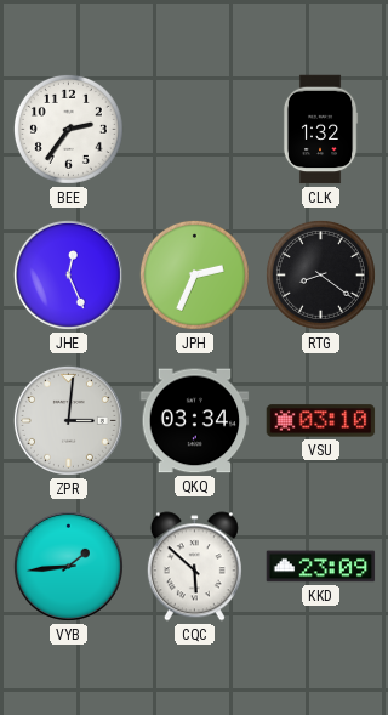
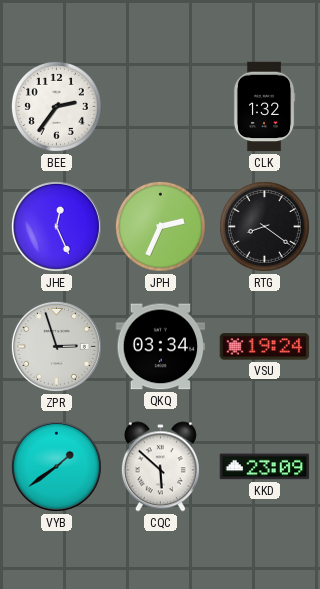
ZPR: 3:01 -> 2:57
VSU: 03:10 -> 19:24
VYB: 1:44 -> 1:39
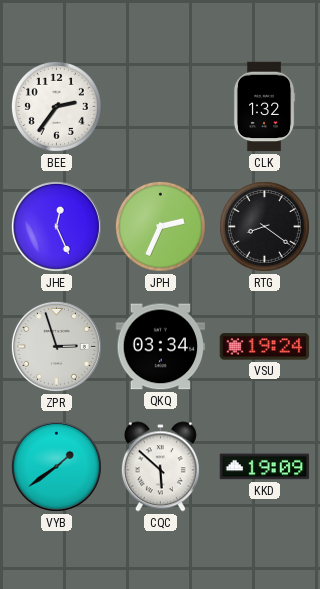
KKD: 23:09 -> 19:09
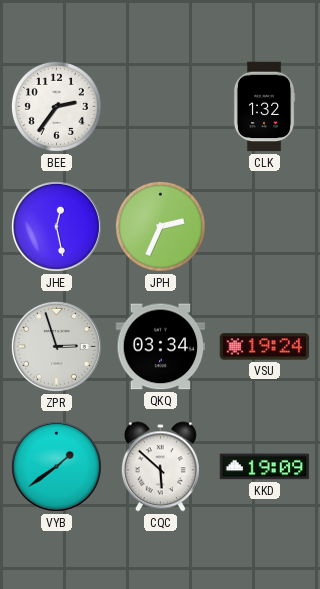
JHE: 12:26 -> 12:28
RTG: 8:21 -> none
